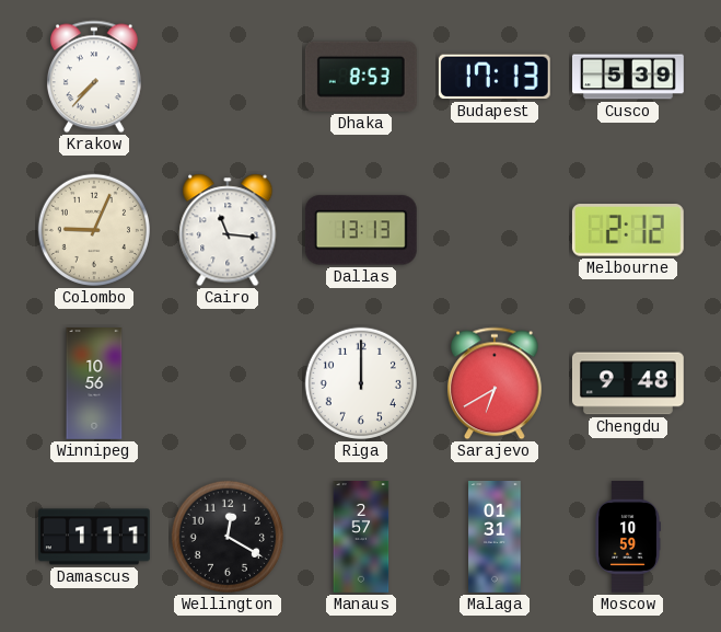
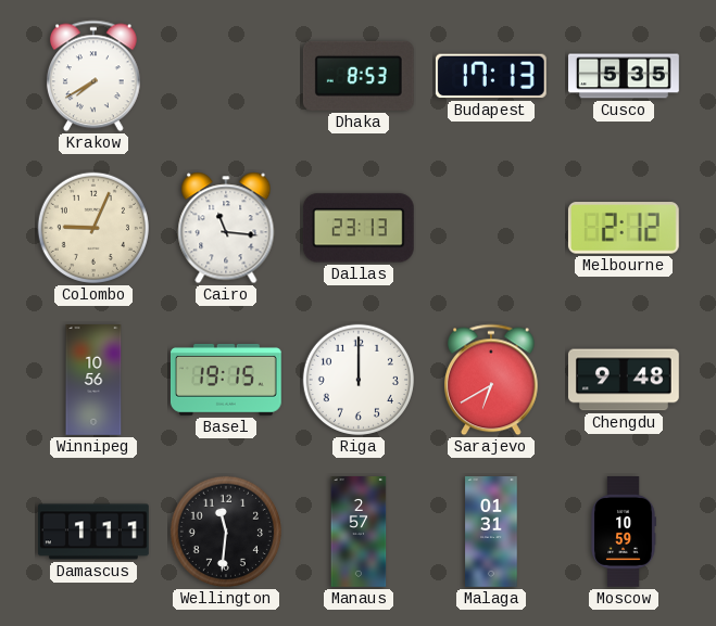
Krakow: 7:37 -> 7:40
Cusco: 5:39 -> 5:35
Dallas: 13:13 -> 23:13
Basel: none -> 19:15
Wellington: 12:20 -> 11:31
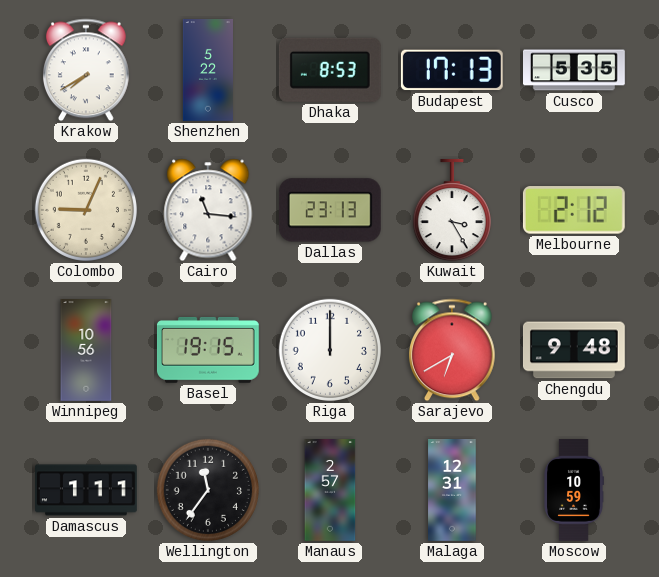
Shenzhen: none -> 5:22
Kuwait: none -> 3:25
Wellington: 11:31 -> 11:36
Malaga: 01:31 -> 12:31
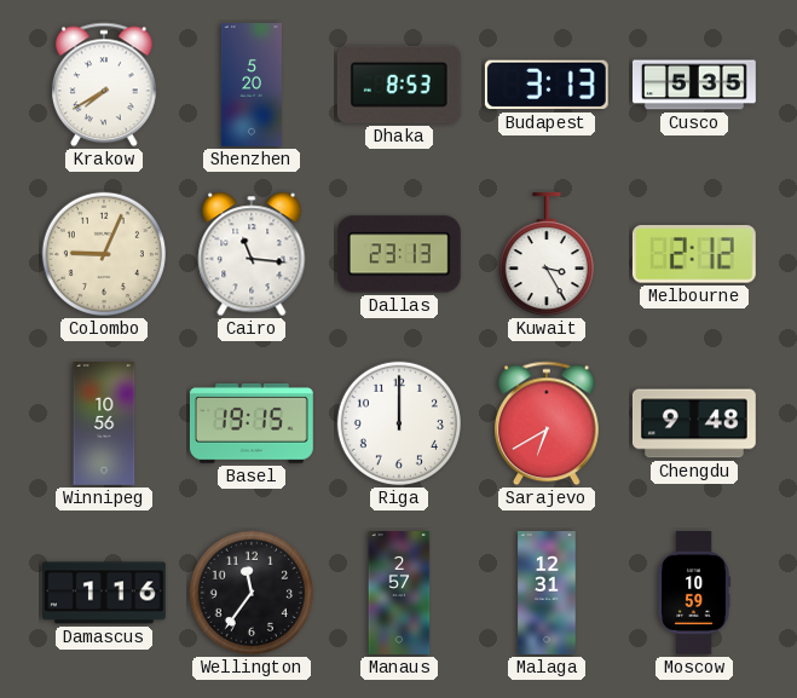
Shenzhen: 5:22 -> 5:20
Budapest: 17:13 -> 3:13
Damascus: 1:11 -> 1:16
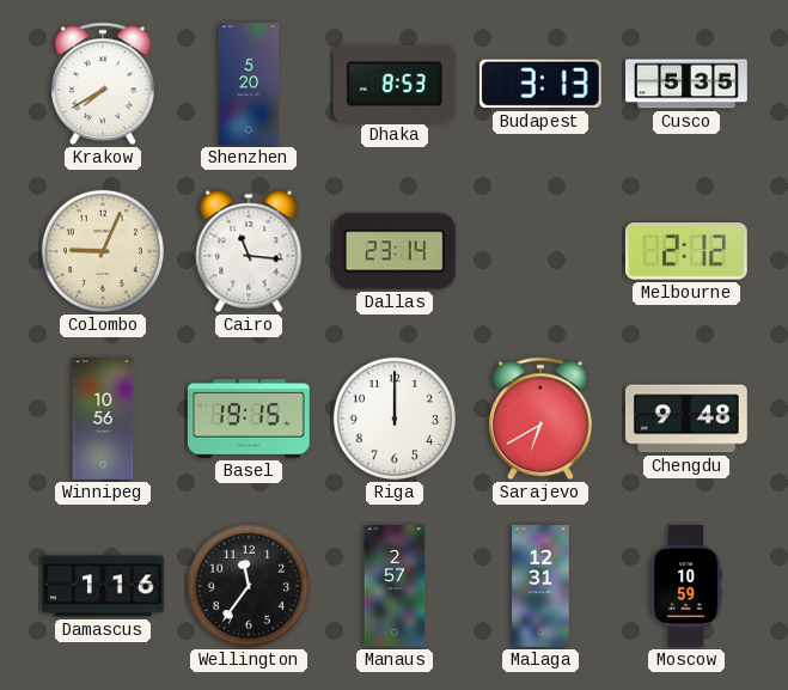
Dallas: 23:13 -> 23:14
Kuwait: 3:25 -> none
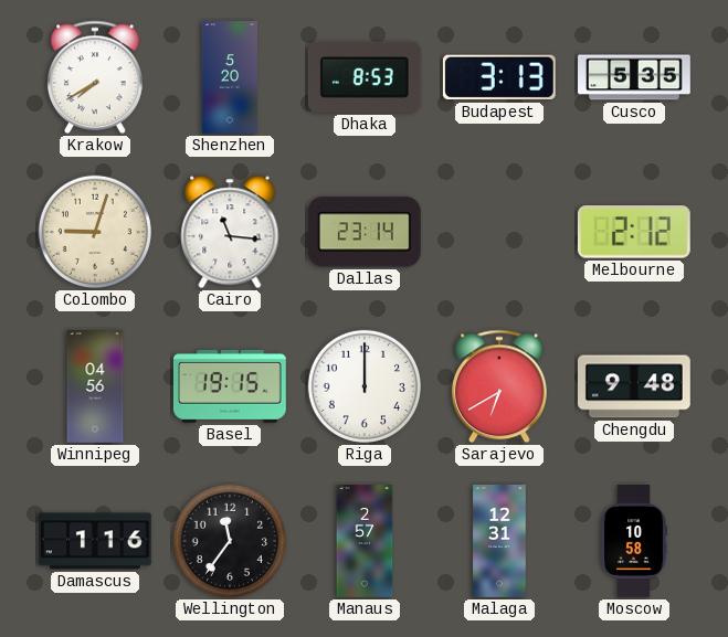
Colombo: 9:04 -> 9:03
Winnipeg: 10:56 -> 04:56
Moscow: 10:59 -> 10:58
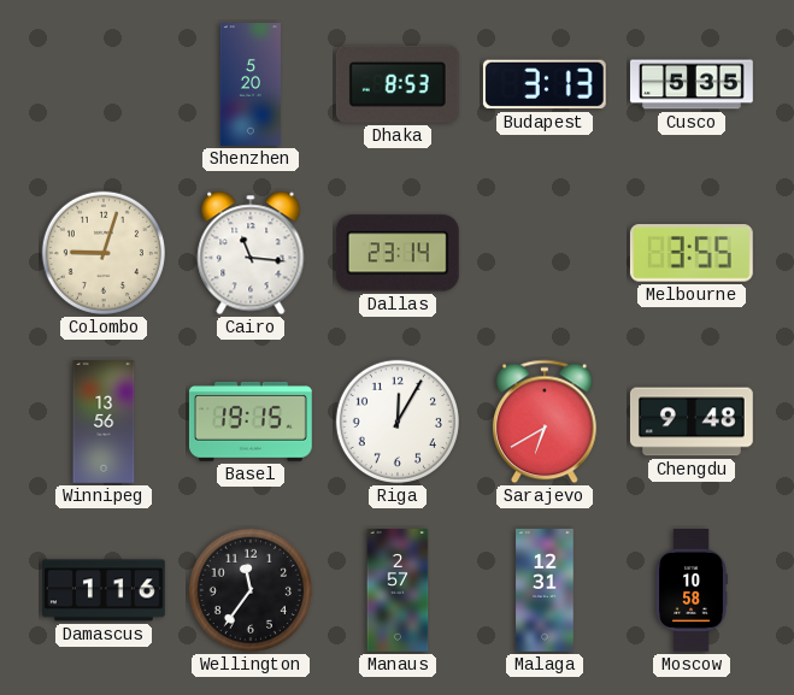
Krakow: 7:40 -> none
Melbourne: 2:12 -> 3:55
Winnipeg: 04:56 -> 13:56
Riga: 12:00 -> 12:05
